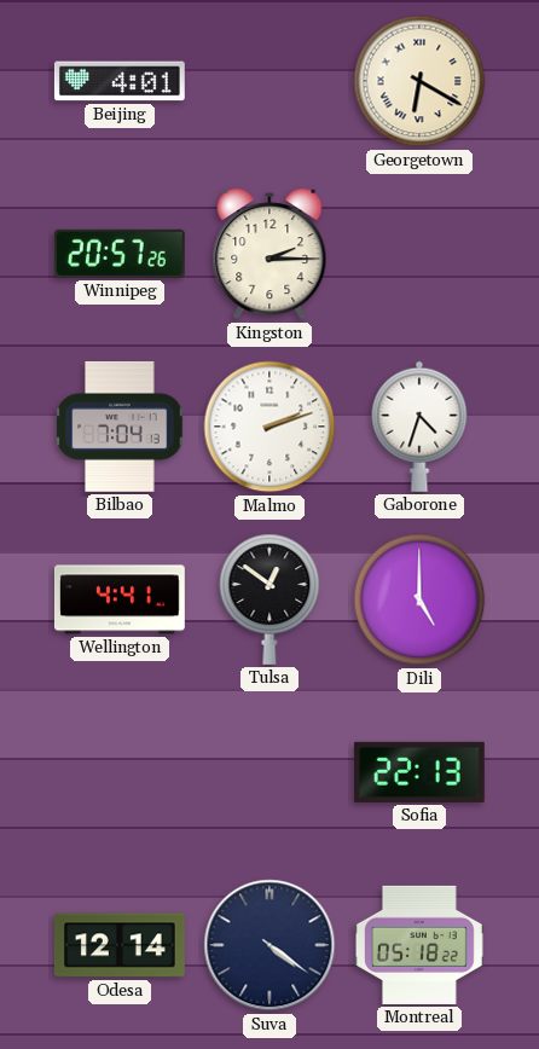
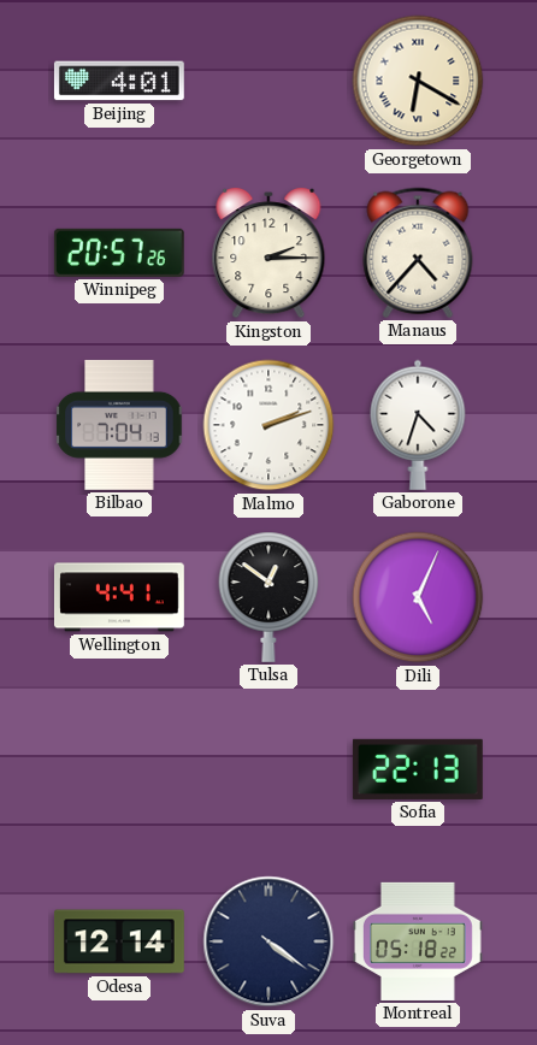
Manaus: none -> 4:37
Dili: 5:00 -> 5:04
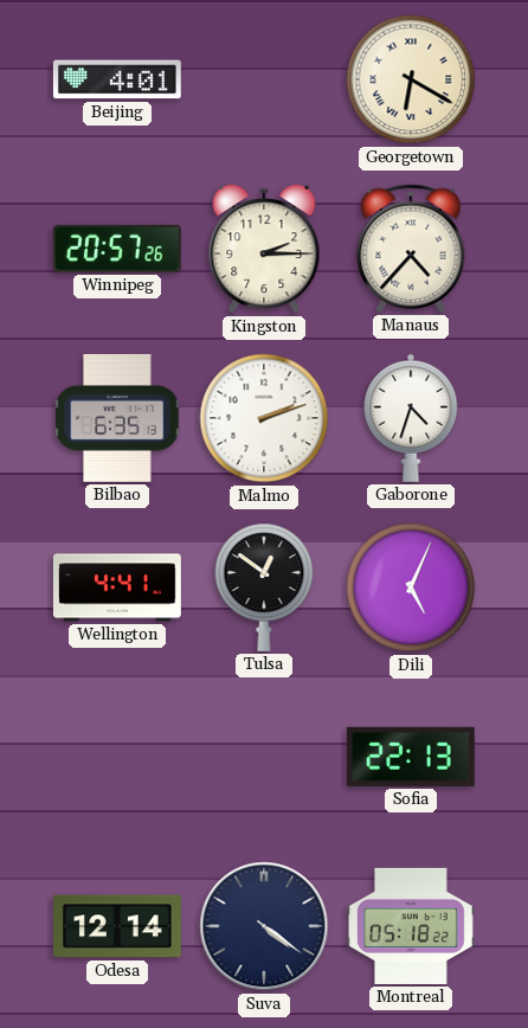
Bilbao: 7:04 -> 6:35
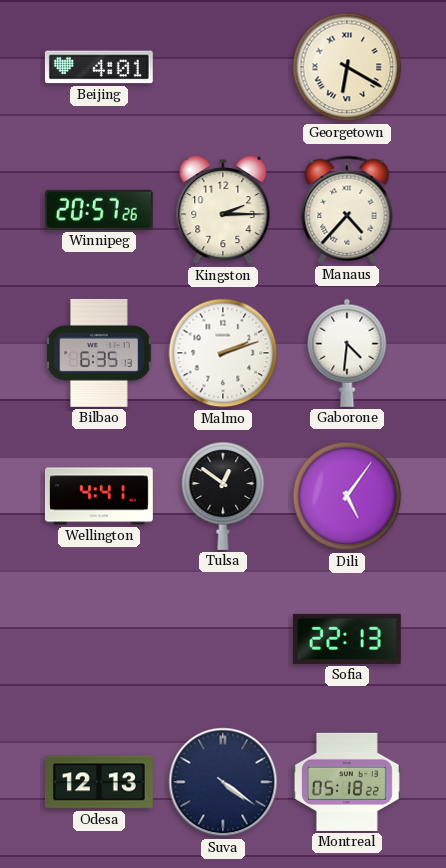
Gaborone: 4:33 -> 4:31
Dili: 5:04 -> 5:06
Odesa: 12:14 -> 12:13
